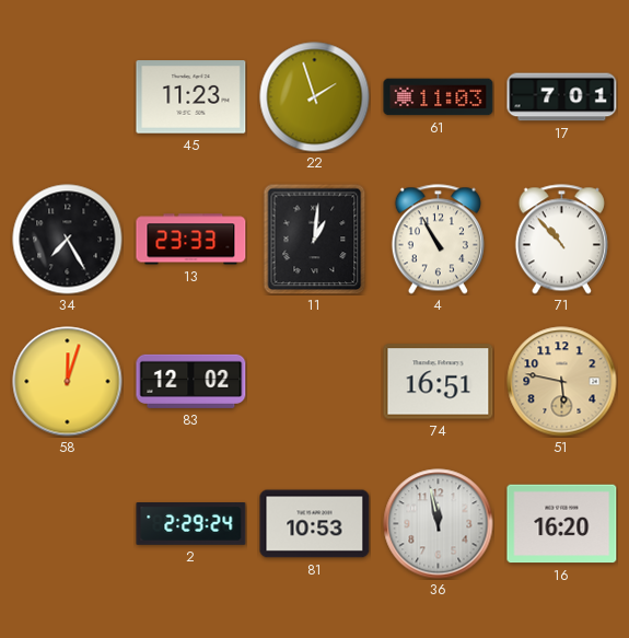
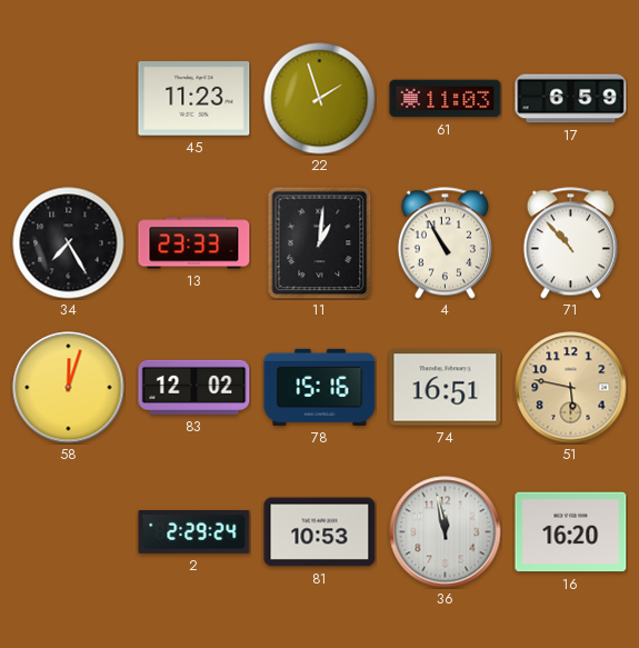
17: 7:01 -> 6:59
78: none -> 15:16
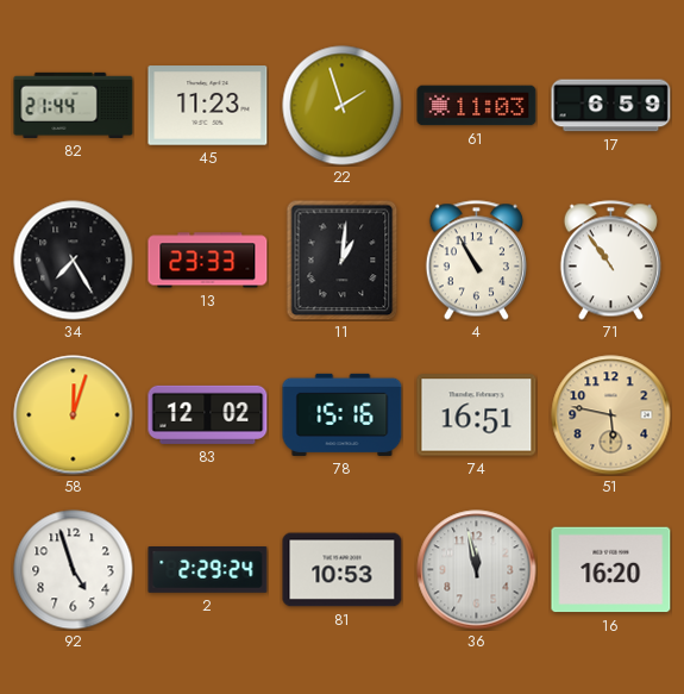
82: none -> 21:44
71: 10:53 -> 10:54
92: none -> 4:57
